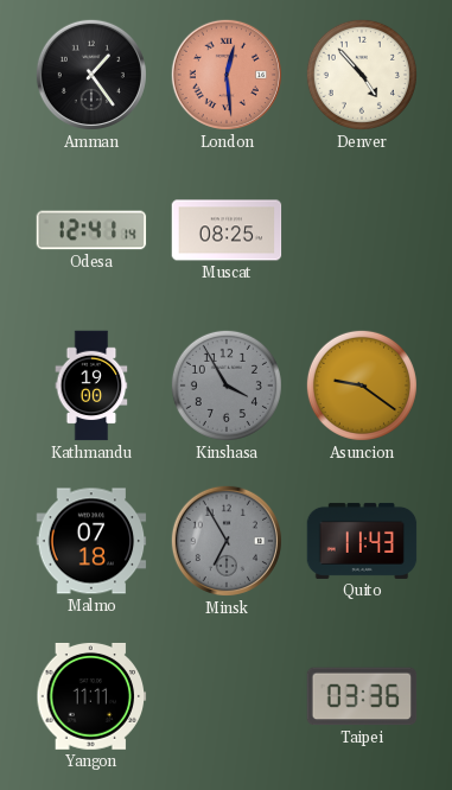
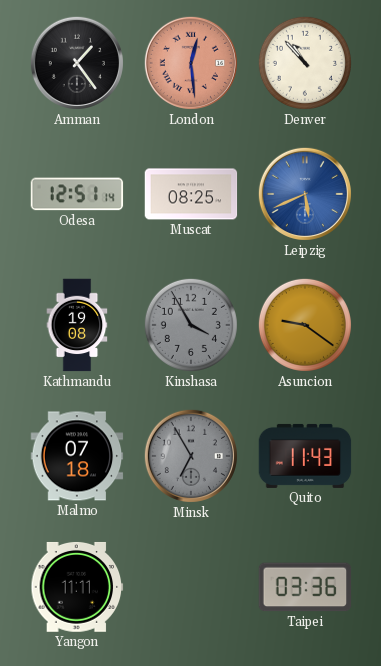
Denver: 4:53 -> 10:53
Odesa: 12:41 -> 12:51
Leipzig: none -> 5:41
Kathmandu: 19:00 -> 19:08
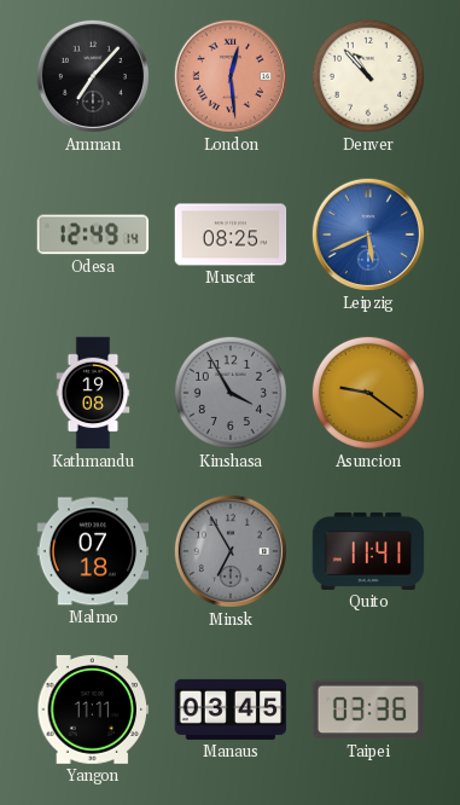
Amman: 1:24 -> 7:07
Odesa: 12:51 -> 12:49
Quito: 11:43 -> 11:41
Manaus: none -> 03:45
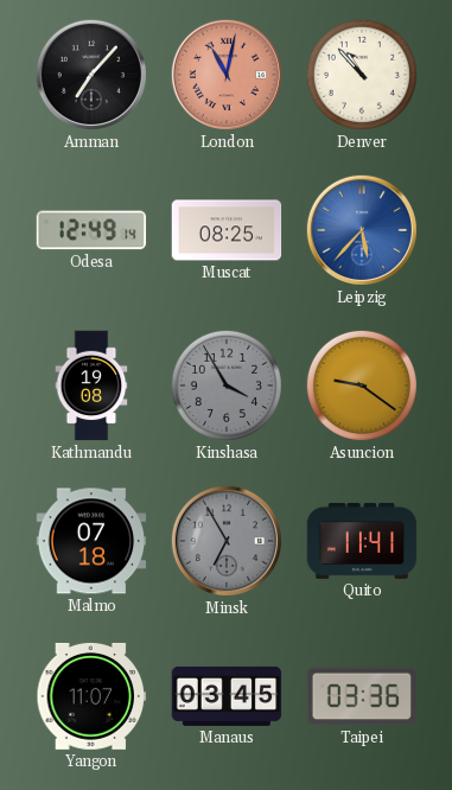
London: 12:29 -> 11:02
Leipzig: 5:41 -> 5:37
Yangon: 11:11 -> 11:07
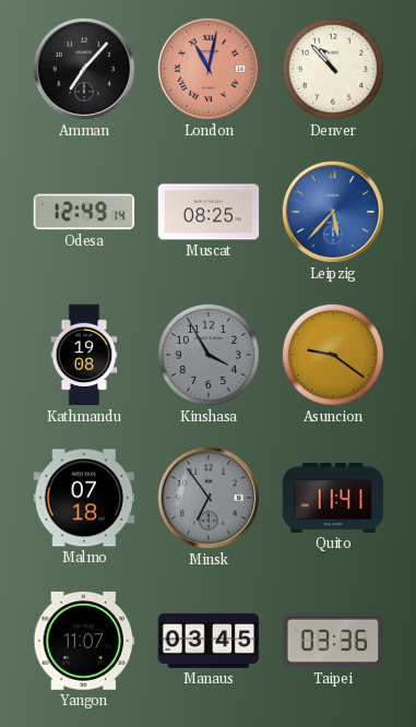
Minsk: 6:55 -> 6:54
